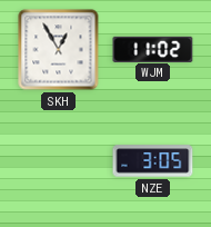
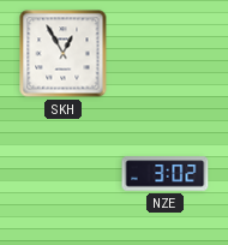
WJM: 11:02 -> none
NZE: 3:05 -> 3:02
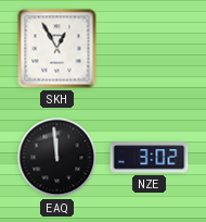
EAQ: none -> 11:59
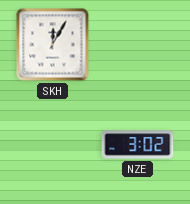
SKH: 12:55 -> 12:05
EAQ: 11:59 -> none
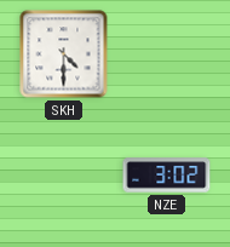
SKH: 12:05 -> 4:30
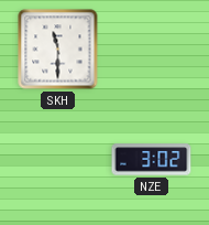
SKH: 4:30 -> 11:30
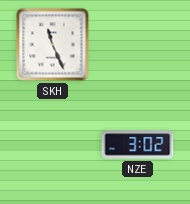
SKH: 11:30 -> 11:26
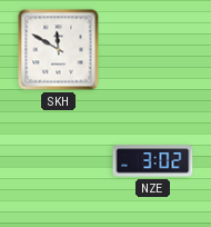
SKH: 11:26 -> 11:50
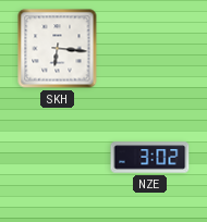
SKH: 11:50 -> 6:16
